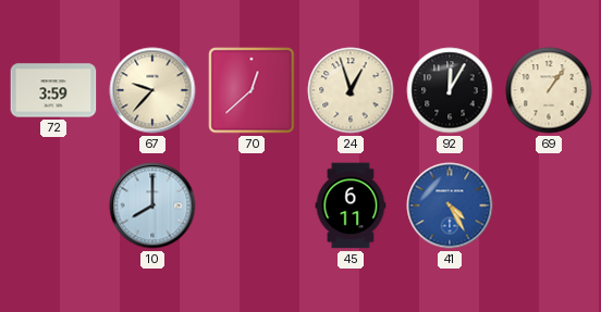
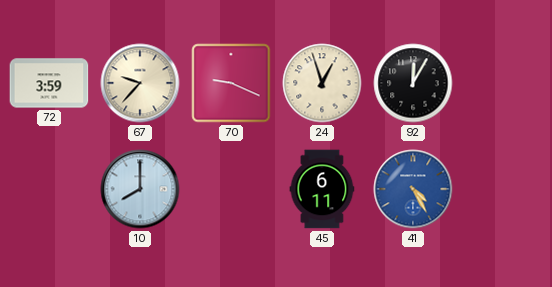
70: 12:38 -> 9:19
69: 1:06 -> none
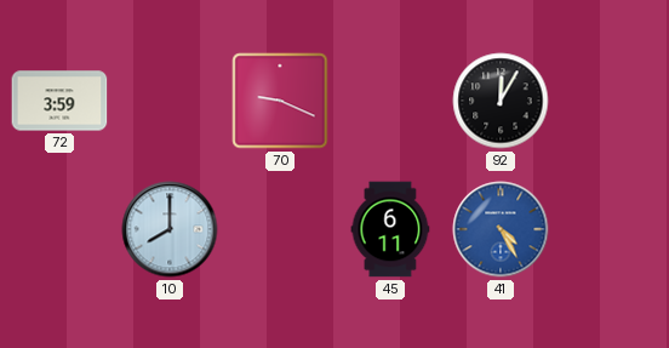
67: 9:37 -> none
24: 12:57 -> none
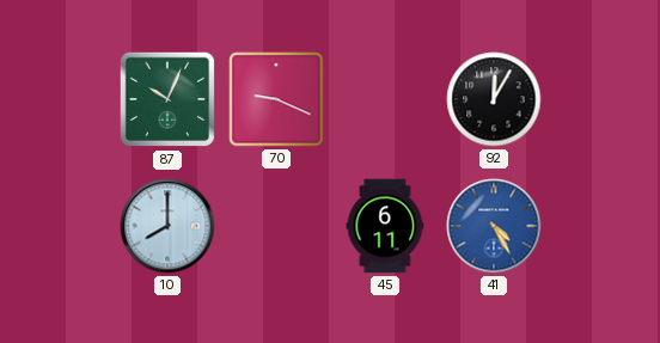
72: 3:59 -> none
87: none -> 10:04
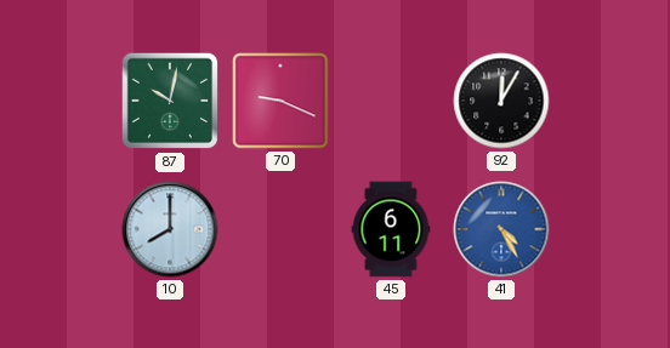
87: 10:04 -> 10:02
